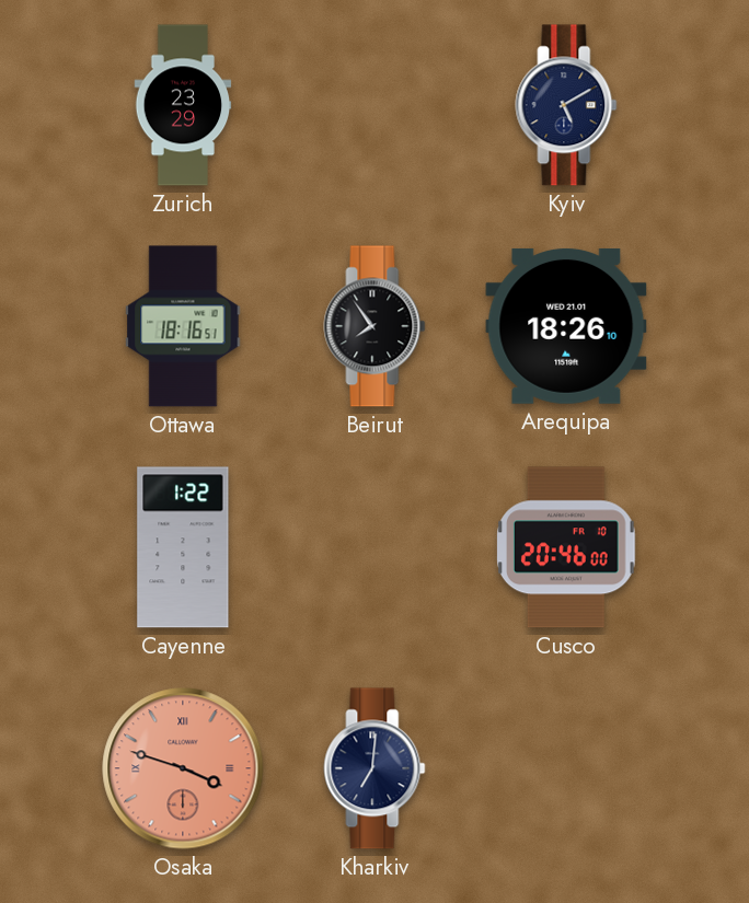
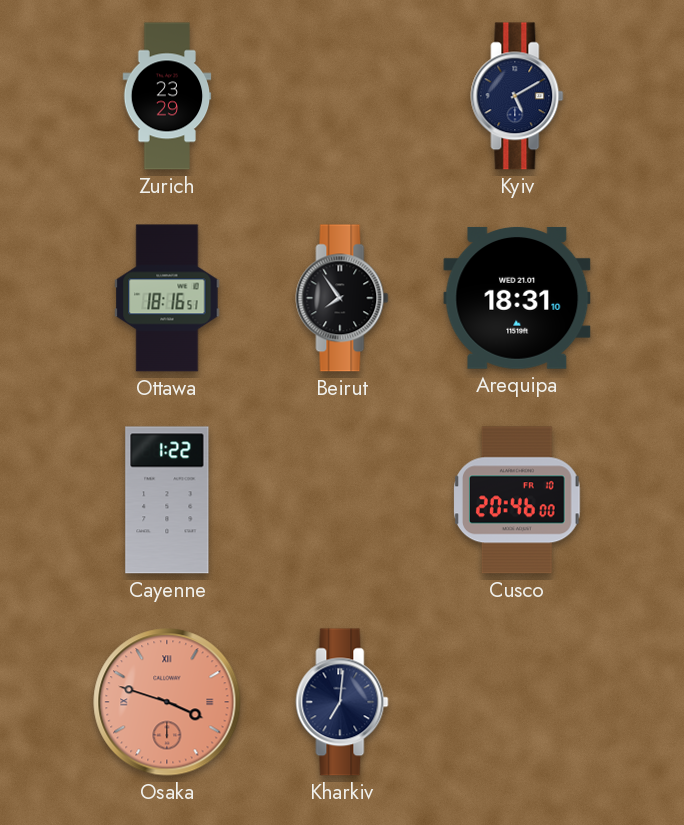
Arequipa: 18:26 -> 18:31
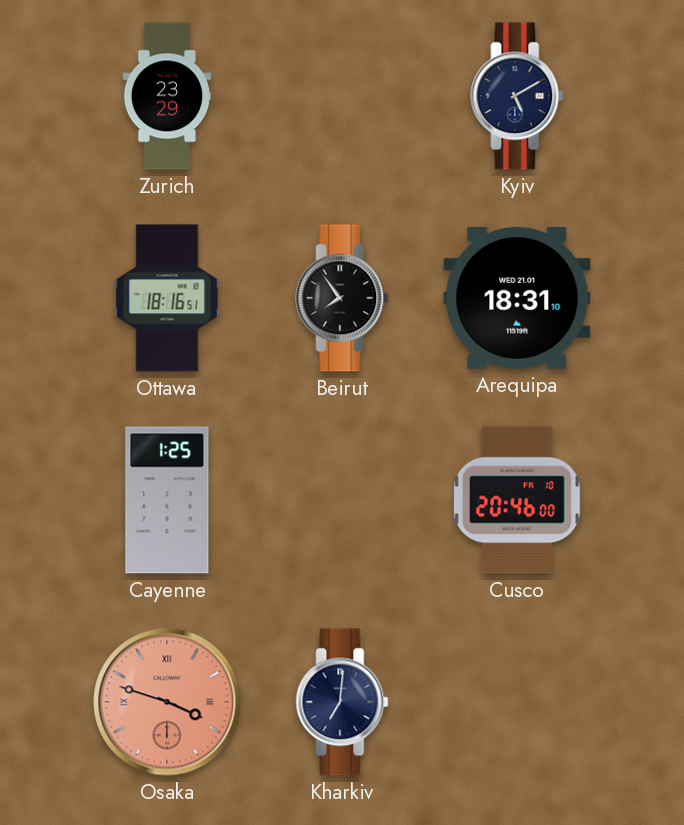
Cayenne: 1:22 -> 1:25
